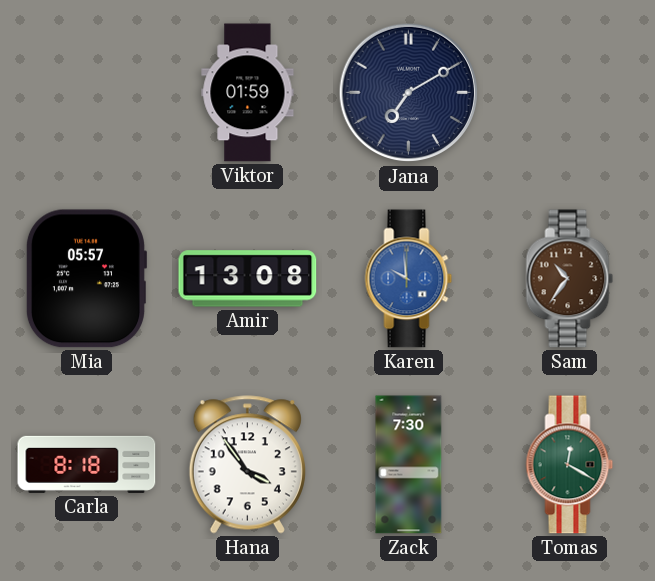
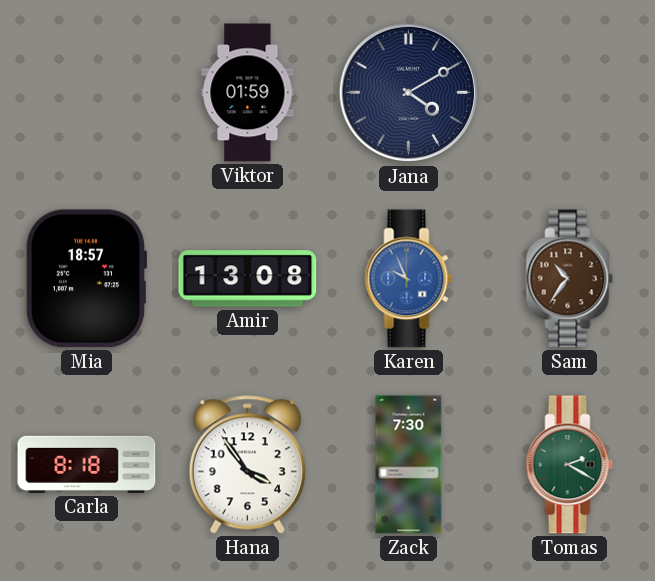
Jana: 7:10 -> 4:10
Mia: 05:57 -> 18:57
Karen: 9:59 -> 9:56
Tomas: 12:20 -> 2:20
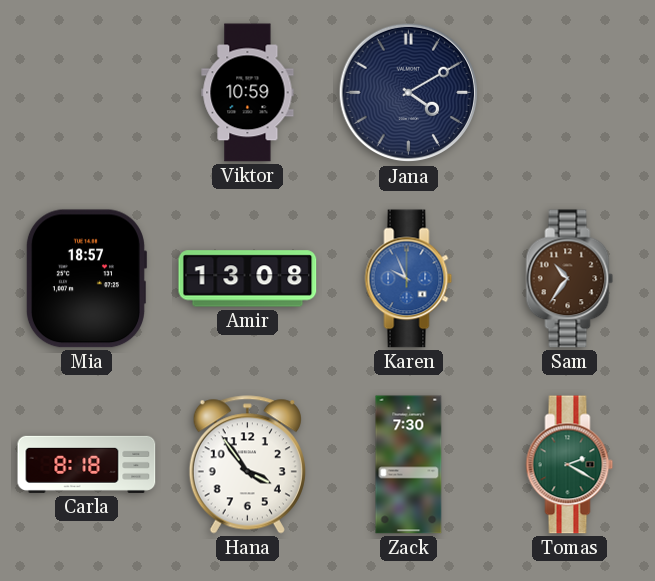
Viktor: 01:59 -> 10:59
